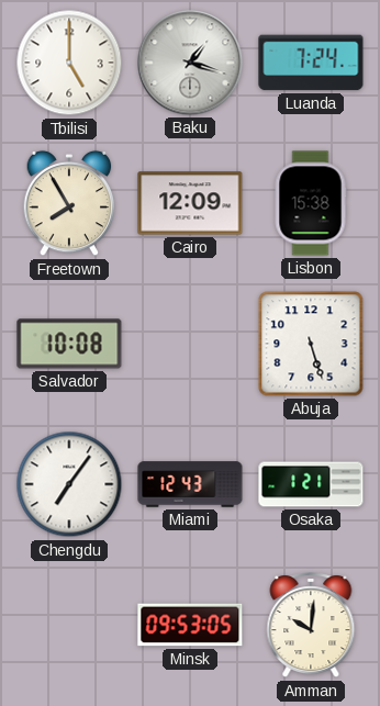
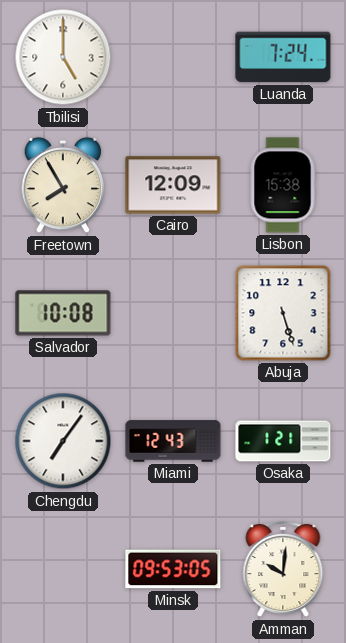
Baku: 1:18 -> none
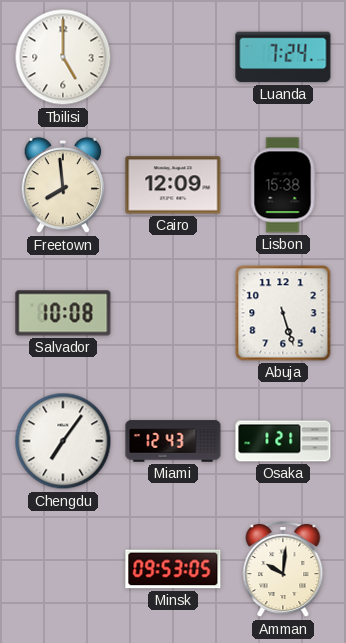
Freetown: 7:55 -> 7:59
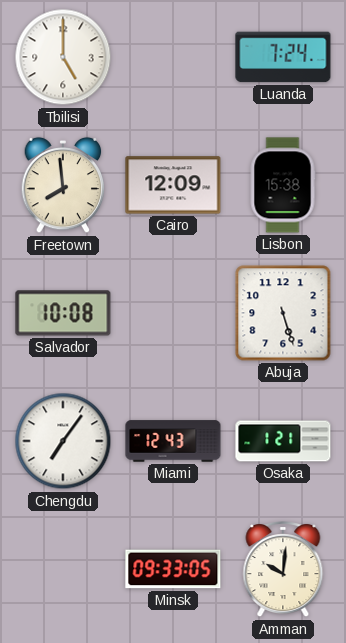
Minsk: 09:53 -> 09:33
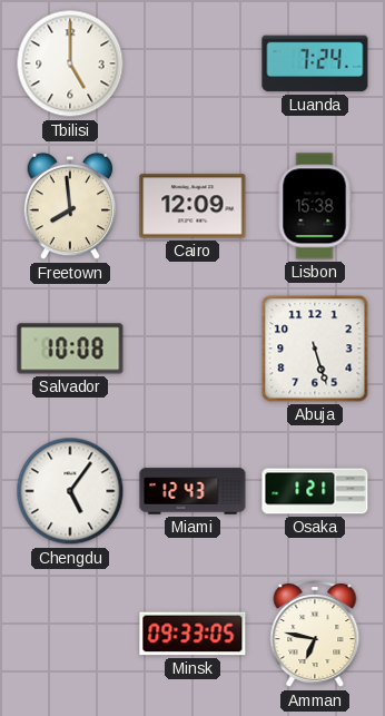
Chengdu: 7:06 -> 5:06
Amman: 10:01 -> 6:47
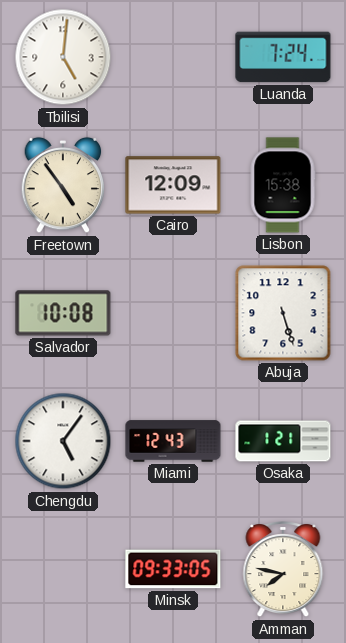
Tbilisi: 5:00 -> 5:01
Freetown: 7:59 -> 4:54
Amman: 6:47 -> 7:47
